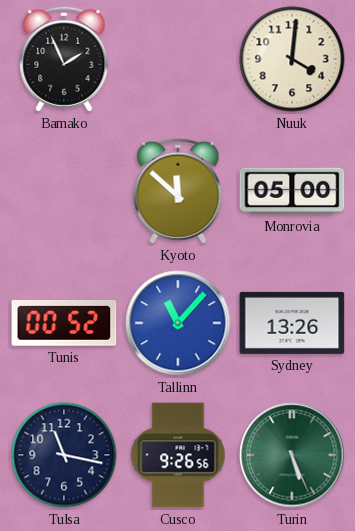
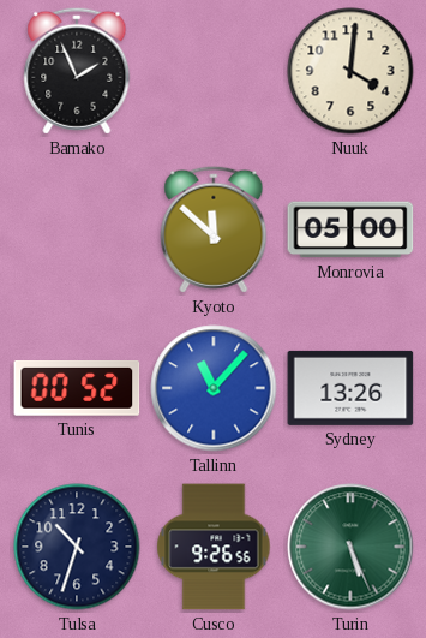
Tulsa: 11:17 -> 10:33
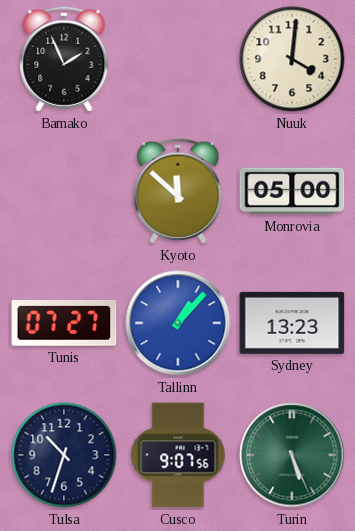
Tunis: 00:52 -> 07:27
Tallinn: 11:07 -> 1:07
Sydney: 13:26 -> 13:23
Cusco: 9:26 -> 9:07
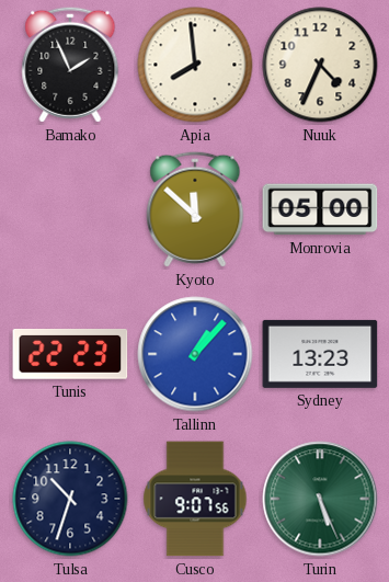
Apia: none -> 7:59
Nuuk: 4:01 -> 4:34
Tunis: 07:27 -> 22:23
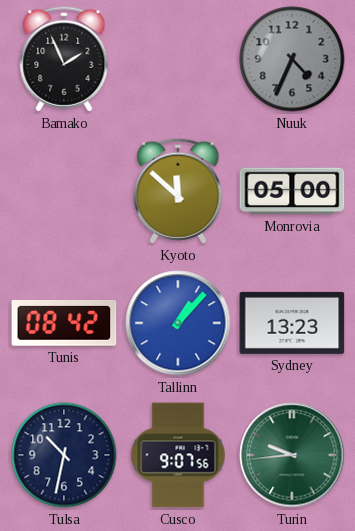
Apia: 7:59 -> none
Nuuk dial: cream -> grey
Tunis: 22:23 -> 08:42
Tulsa: 10:33 -> 10:32
Turin: 5:26 -> 9:44
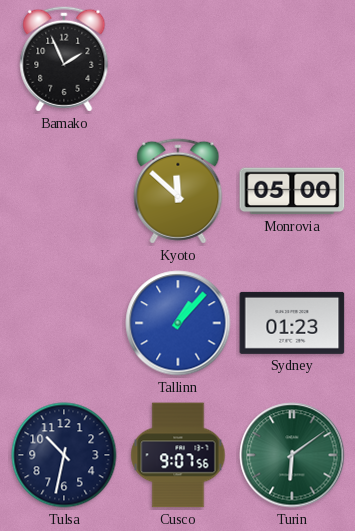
Nuuk: 4:34 -> none
Tunis: 08:42 -> none
Sydney: 13:23 -> 01:23
Turin: 9:44 -> 6:09
